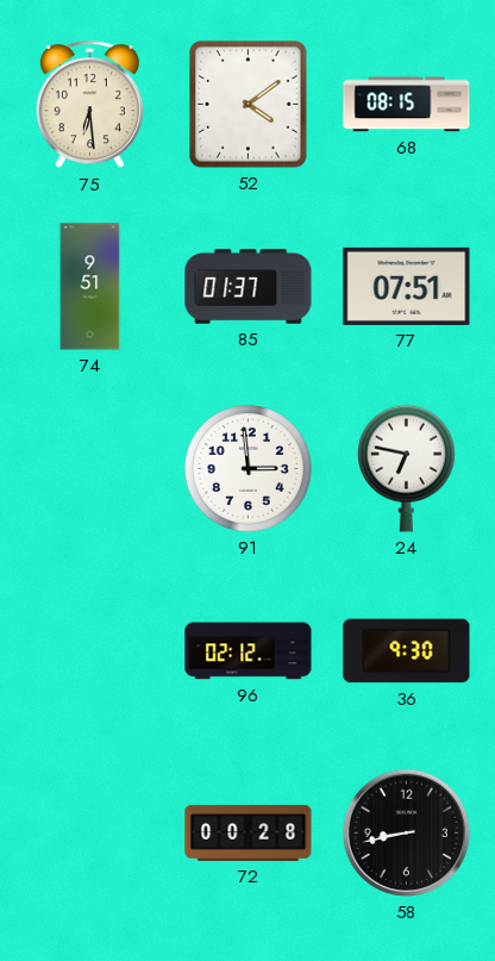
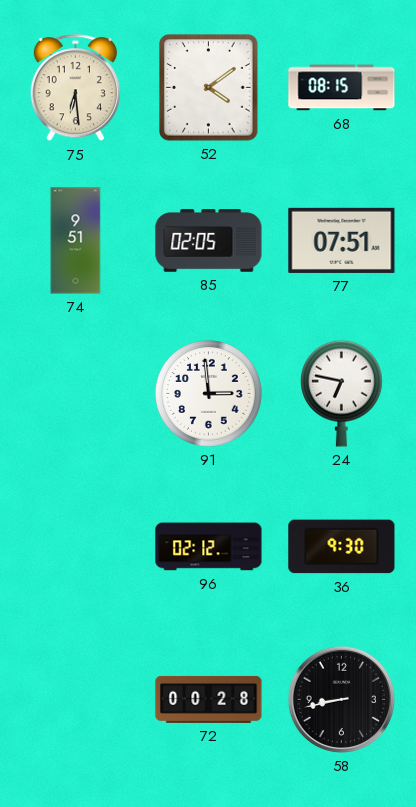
85: 01:37 -> 02:05
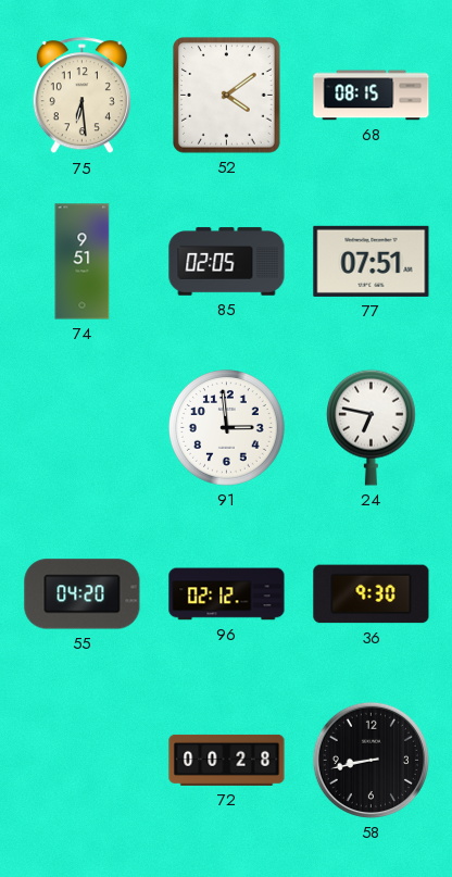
55: none -> 04:20
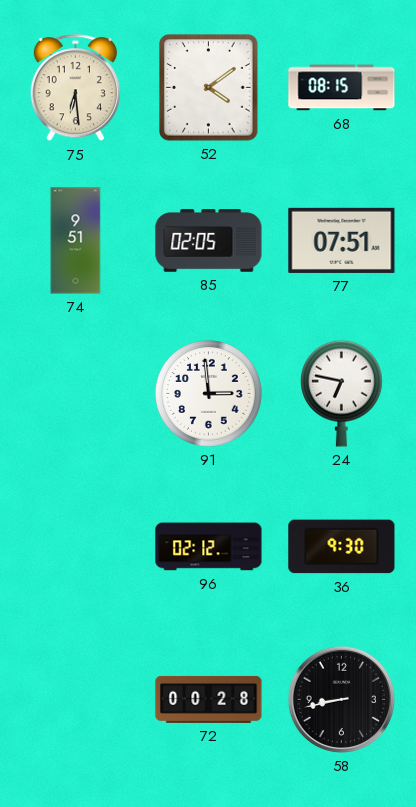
55: 04:20 -> none
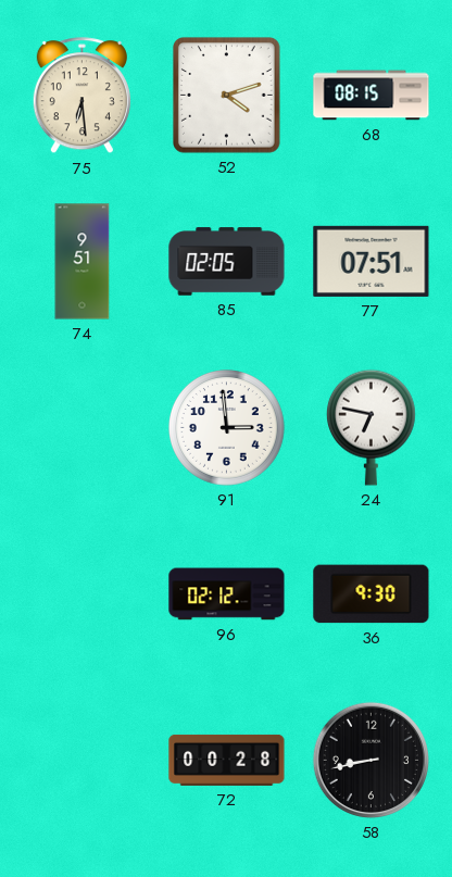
52: 4:09 -> 4:12
